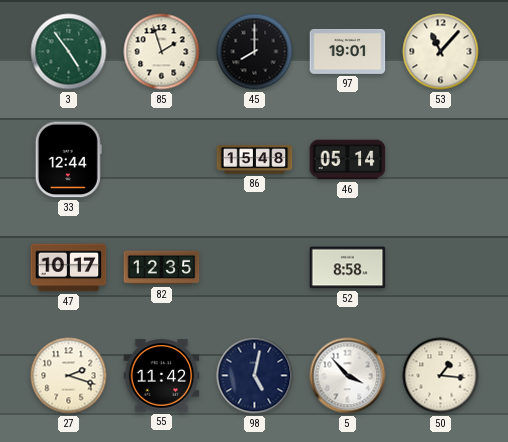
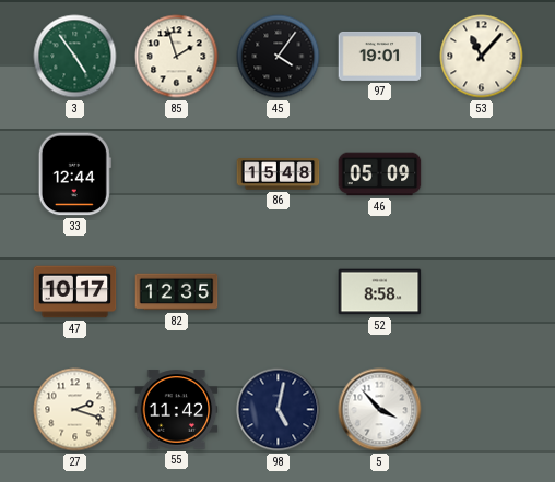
45: 8:00 -> 4:06
46: 05:14 -> 05:09
50: 1:16 -> none
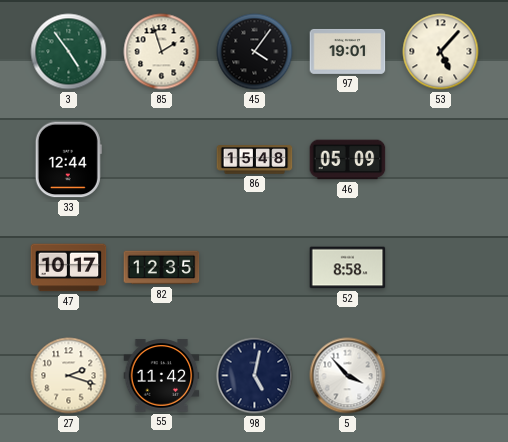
53: 11:07 -> 5:07
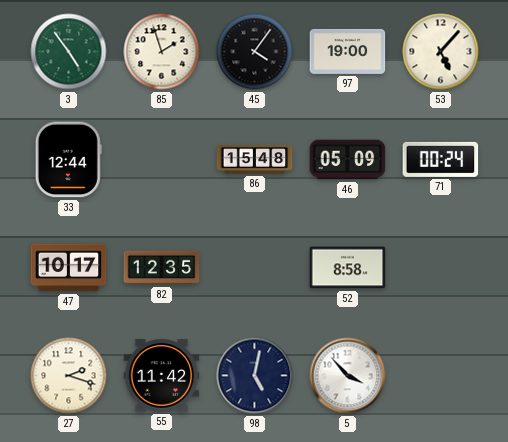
97: 19:01 -> 19:00
71: none -> 00:24
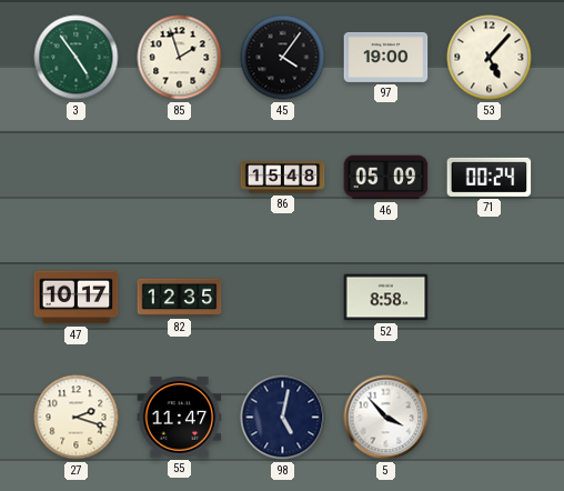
33: 12:44 -> none
55: 11:42 -> 11:47
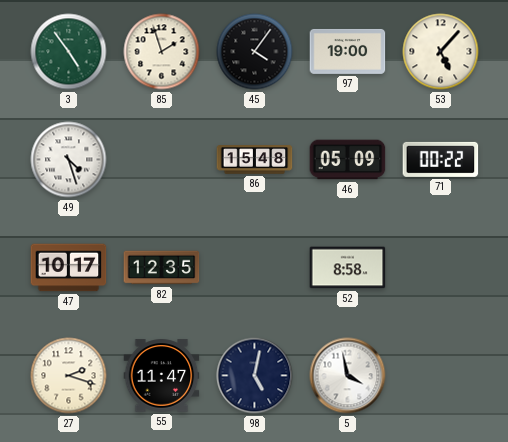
49: none -> 4:27
71: 00:24 -> 00:22
5: 3:53 -> 3:58
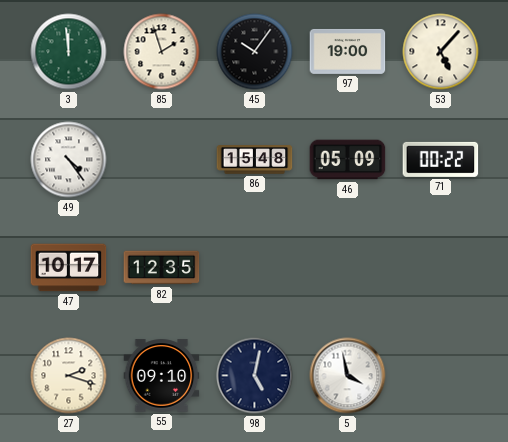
3: 4:54 -> 11:59
45: 4:06 -> 10:06
49: 4:27 -> 4:24
52: 8:58 -> none
55: 11:47 -> 09:10
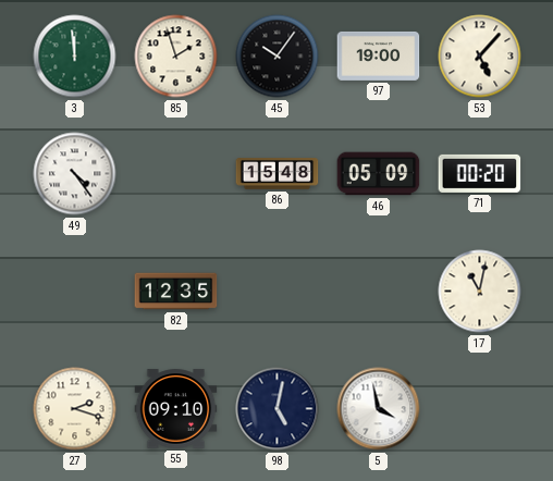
71: 00:22 -> 00:20
47: 10:17 -> none
17: none -> 11:02
